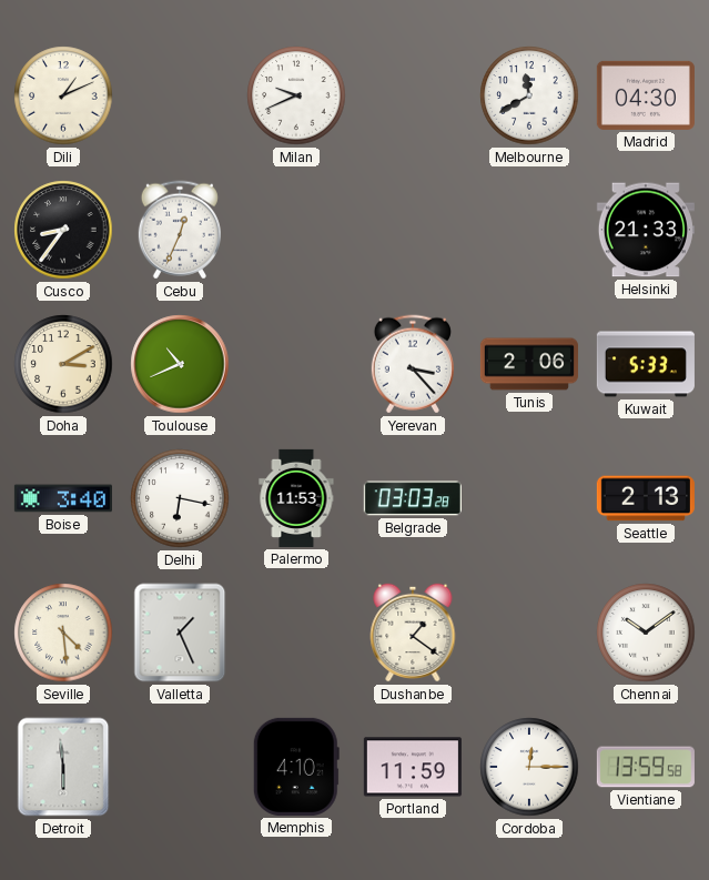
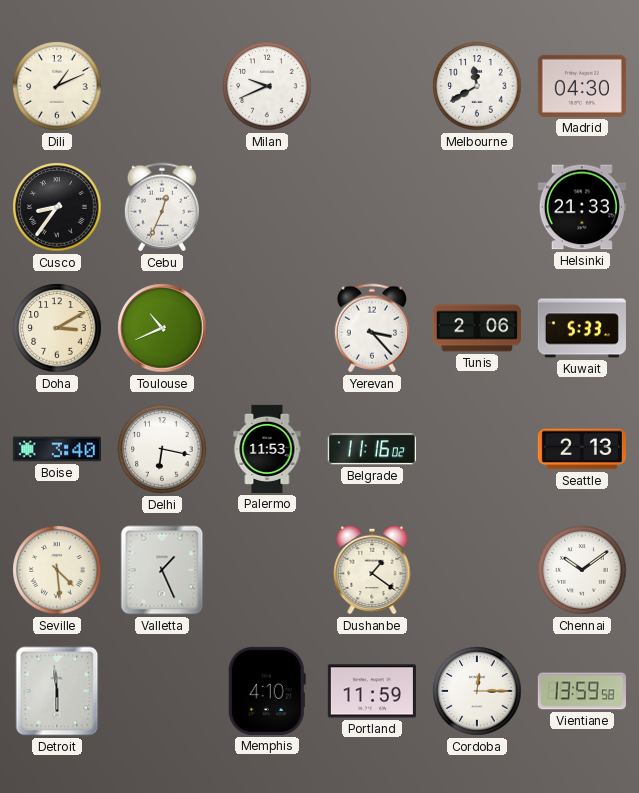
Belgrade: 03:03 -> 11:16
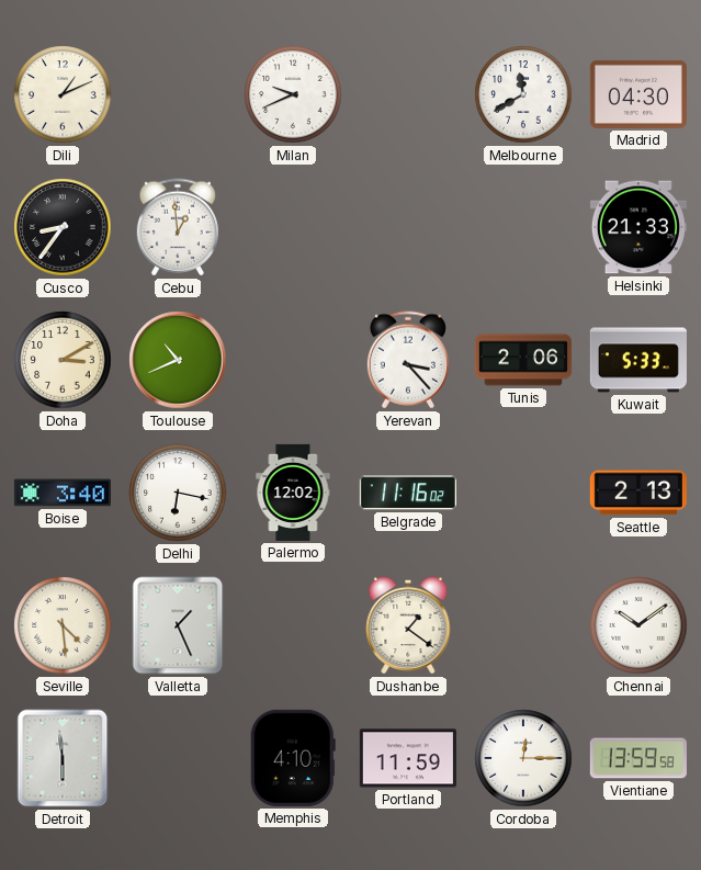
Cebu: 12:34 -> 12:59
Palermo: 11:53 -> 12:02
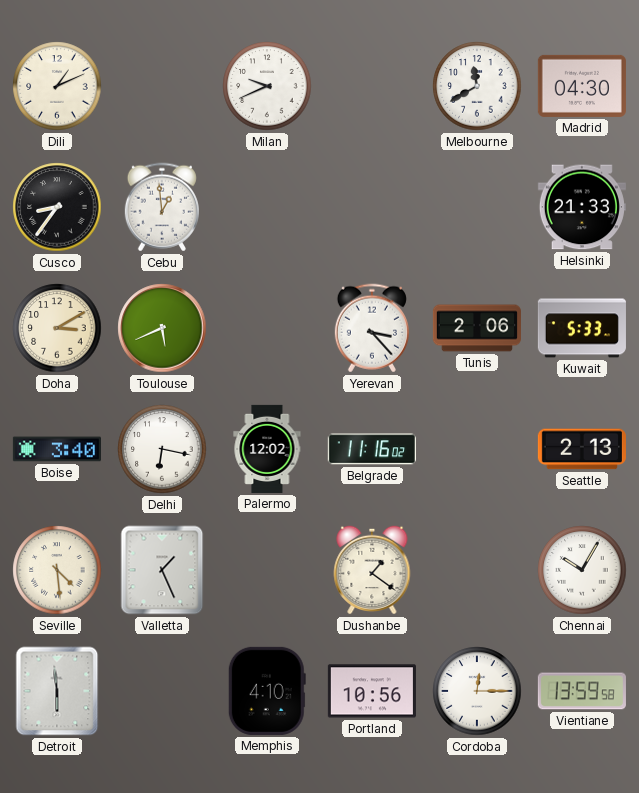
Toulouse: 10:41 -> 5:41
Chennai: 10:09 -> 10:05
Portland: 11:59 -> 10:56
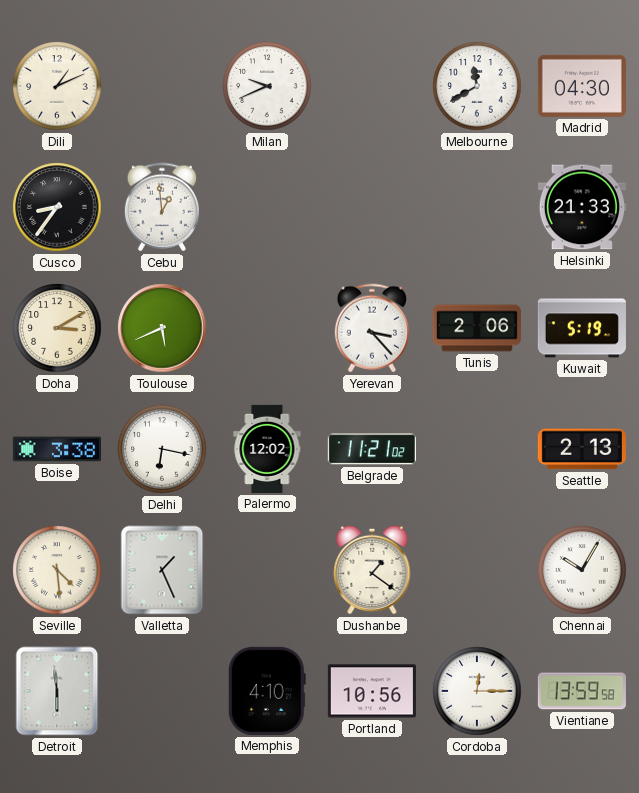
Kuwait: 5:33 -> 5:19
Boise: 3:40 -> 3:38
Belgrade: 11:16 -> 11:21
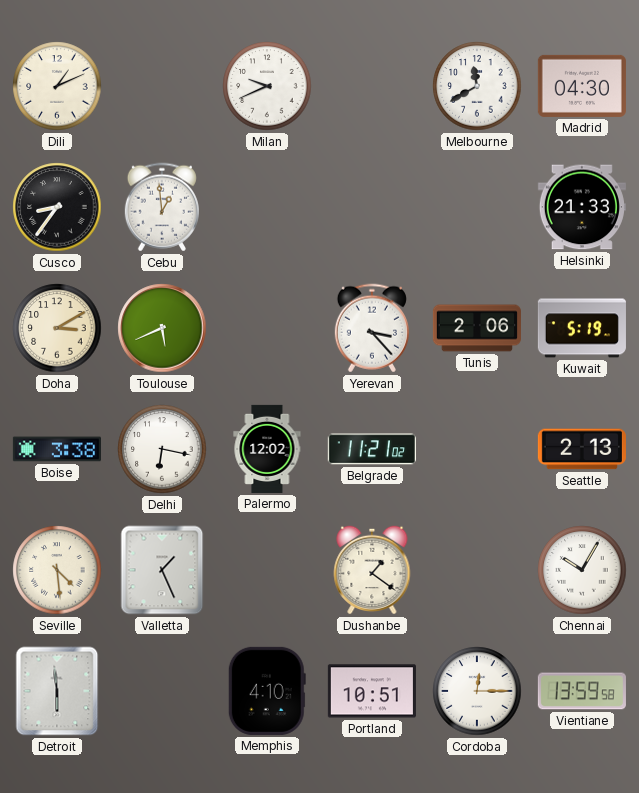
Portland: 10:56 -> 10:51
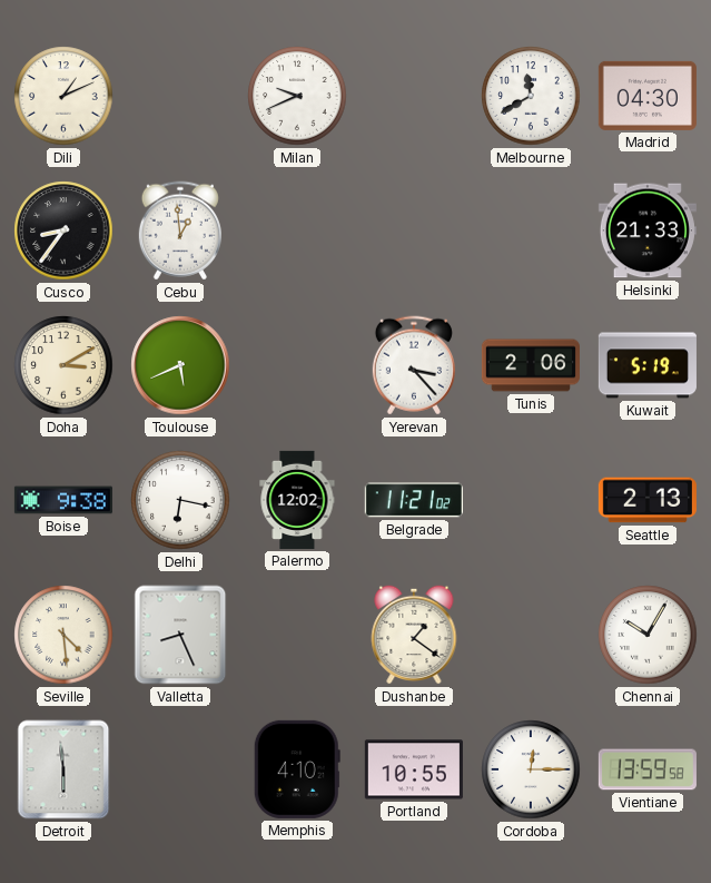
Boise: 3:38 -> 9:38
Valletta: 1:26 -> 8:26
Portland: 10:51 -> 10:55
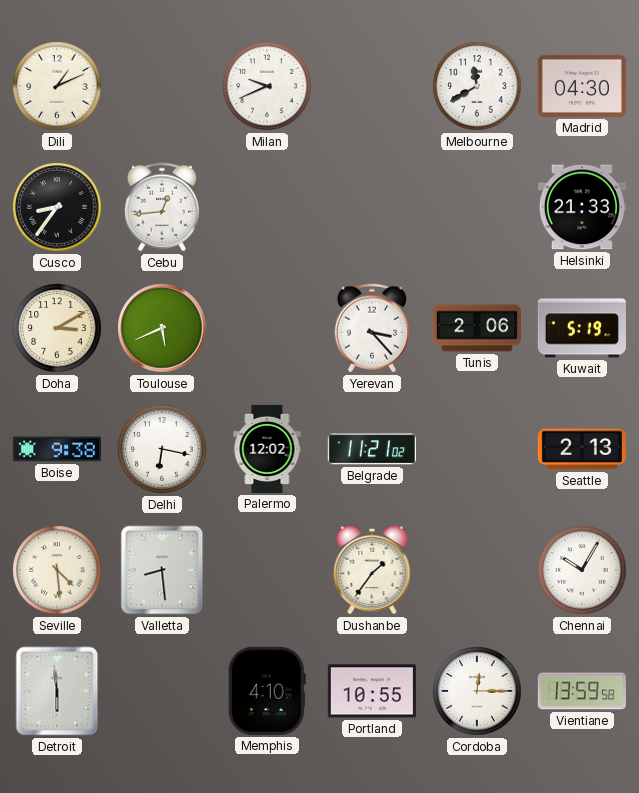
Cebu: 12:59 -> 12:44
Valletta: 8:26 -> 8:29
Dushanbe: 1:21 -> 1:36
